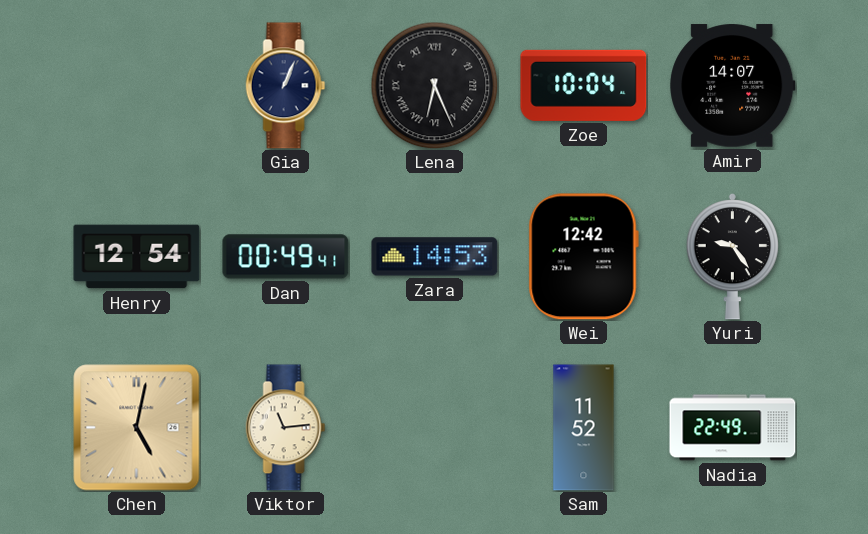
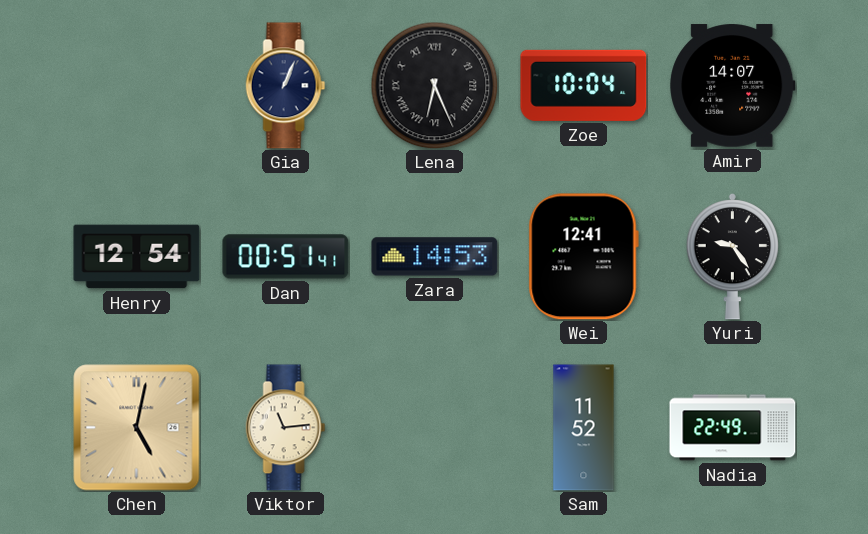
Dan: 00:49 -> 00:51
Wei: 12:42 -> 12:41
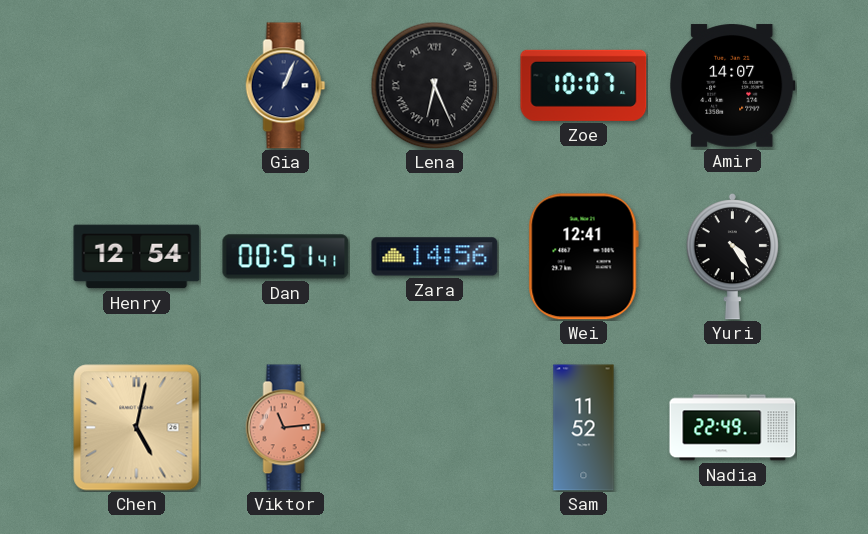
Zoe: 10:04 -> 10:07
Zara: 14:53 -> 14:56
Yuri: 9:24 -> 4:24
Viktor dial: cream -> salmon
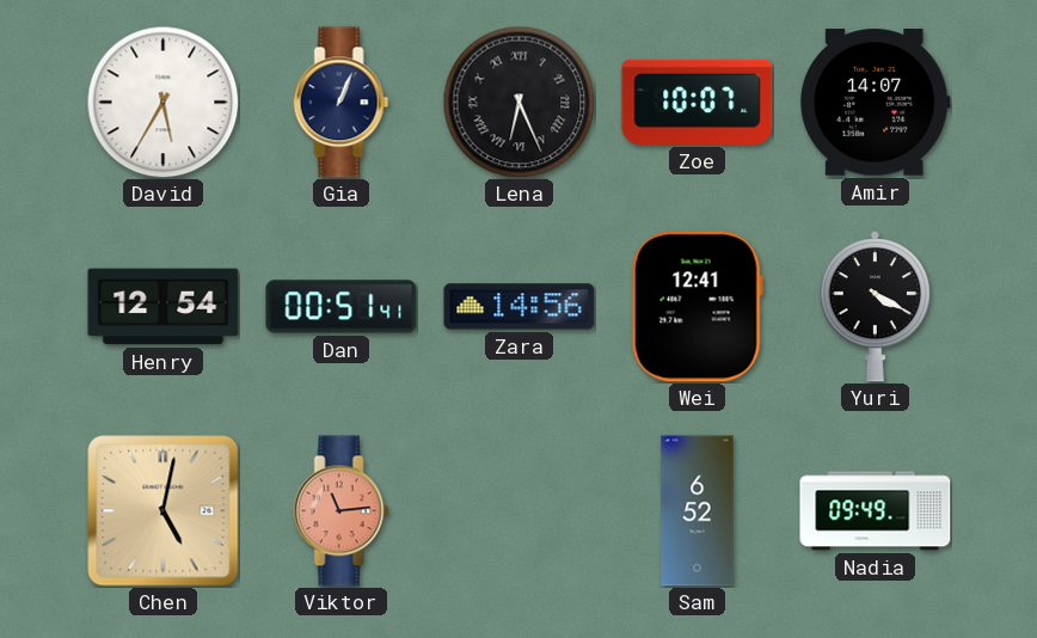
David: none -> 5:35
Yuri: 4:24 -> 4:20
Sam: 11:52 -> 6:52
Nadia: 22:49 -> 09:49
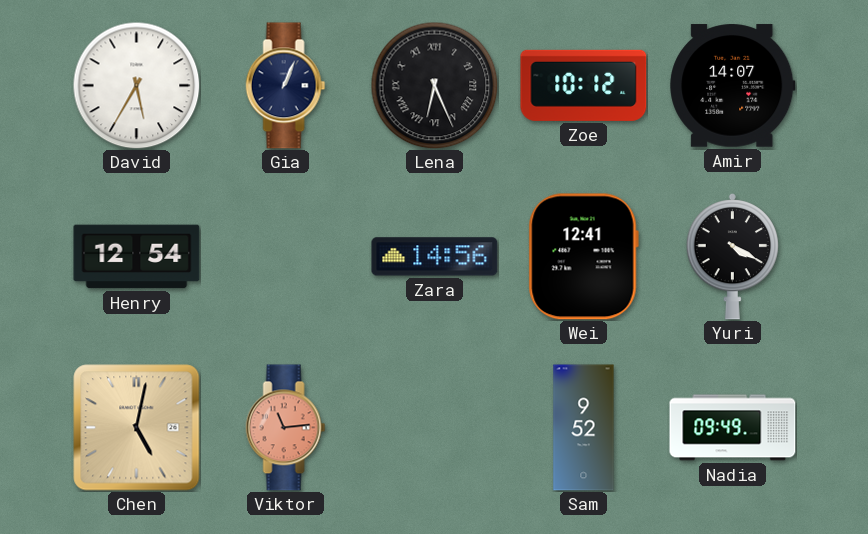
Zoe: 10:07 -> 10:12
Dan: 00:51 -> none
Sam: 6:52 -> 9:52
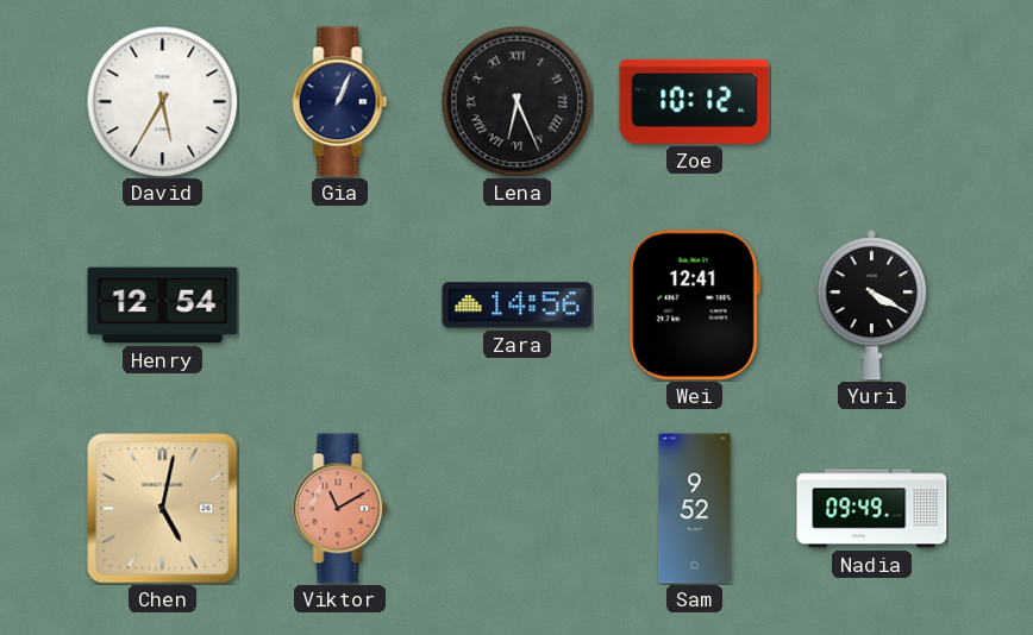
Amir: 14:07 -> none
Viktor: 11:14 -> 11:10
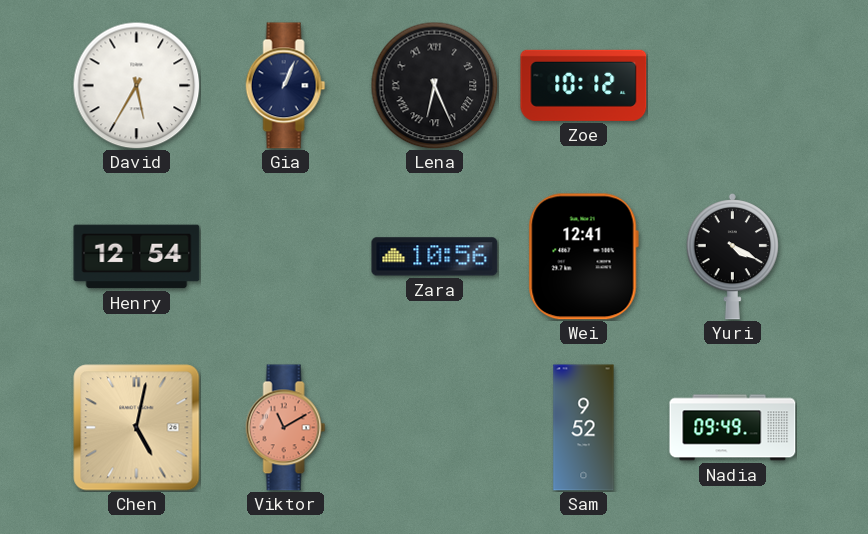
Zara: 14:56 -> 10:56
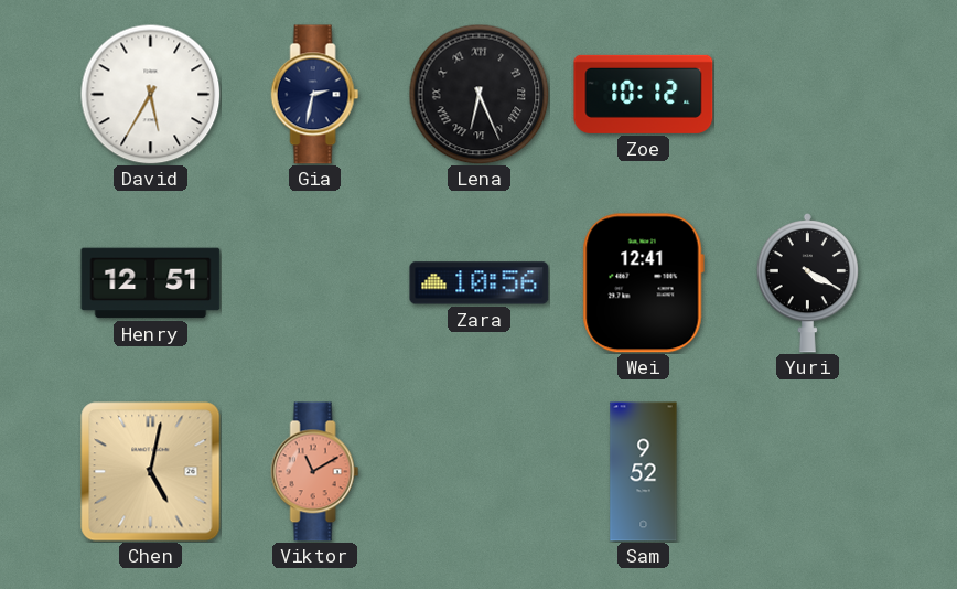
Gia: 1:04 -> 2:32
Henry: 12:54 -> 12:51
Nadia: 09:49 -> none
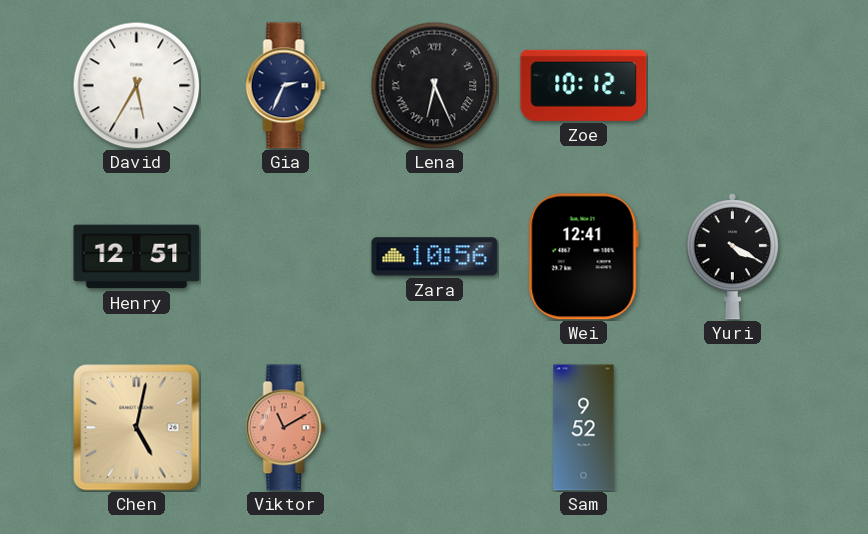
Gia: 2:32 -> 2:34
